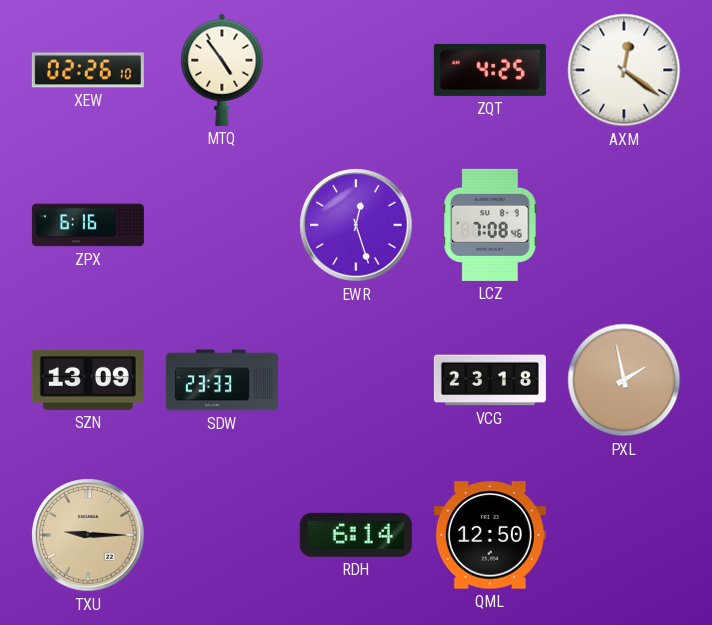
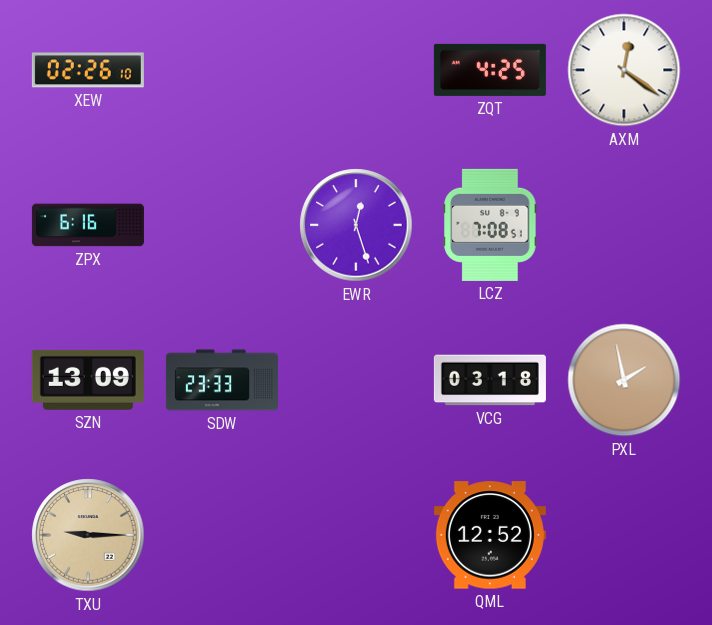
MTQ: 4:54 -> none
LCZ: 7:08:46 -> 7:08:51
VCG: 23:18 -> 03:18
RDH: 6:14 -> none
QML: 12:50 -> 12:52
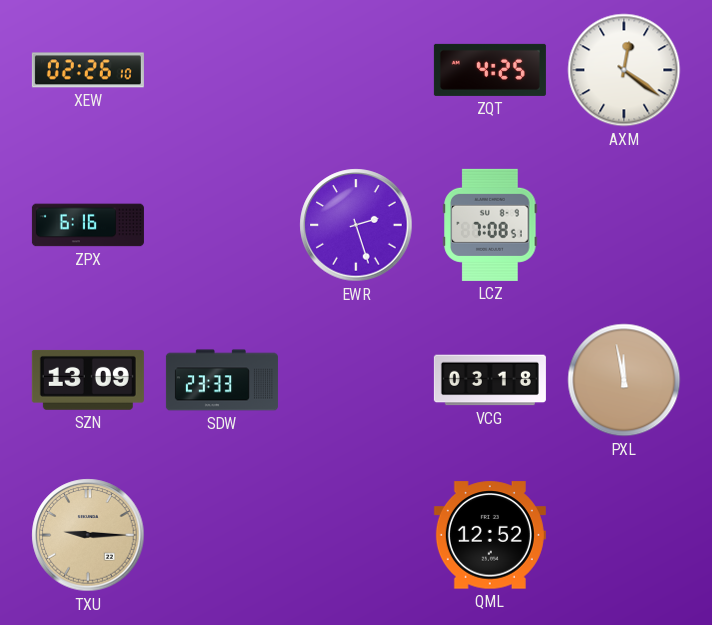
EWR: 12:27 -> 2:27
PXL: 1:58 -> 11:58
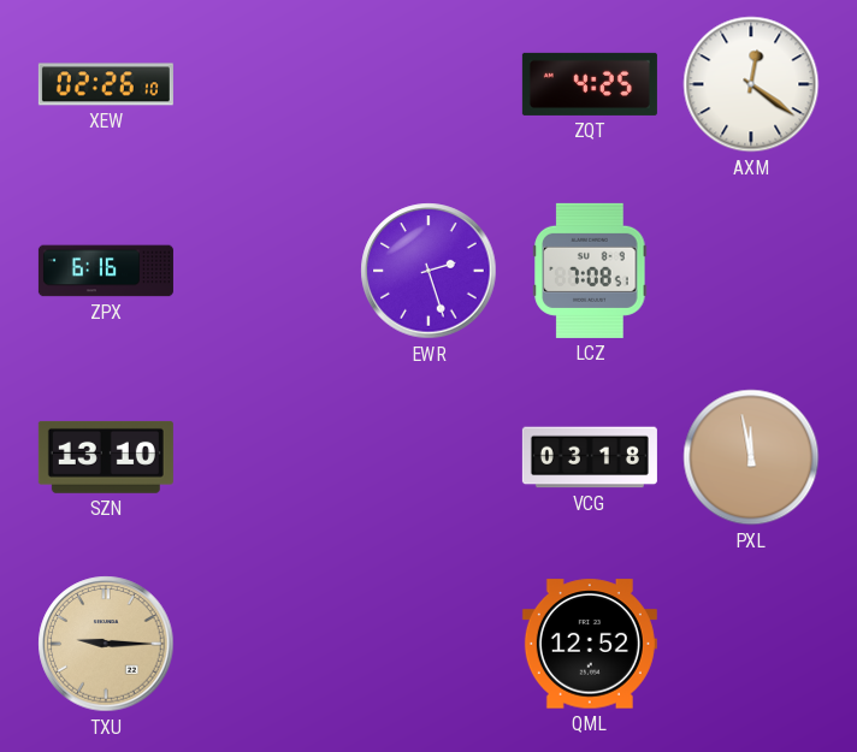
SZN: 13:09 -> 13:10
SDW: 23:33 -> none
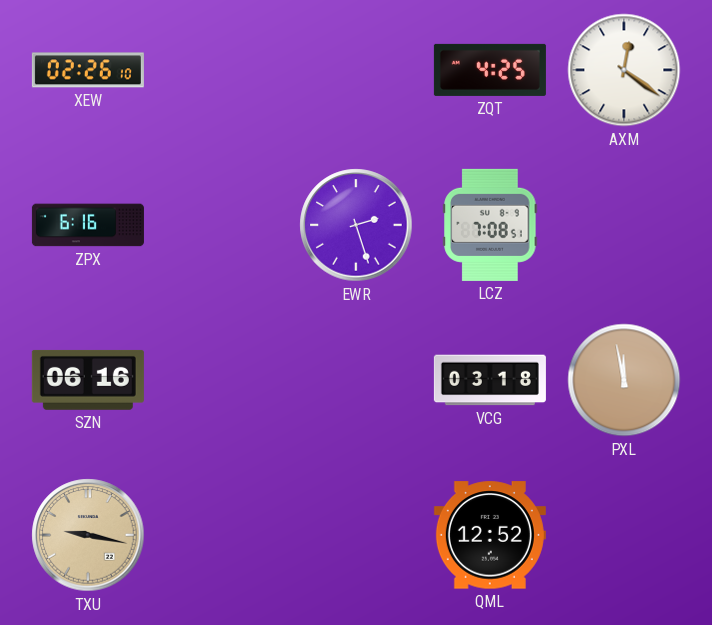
SZN: 13:10 -> 06:16
TXU: 9:15 -> 9:17
